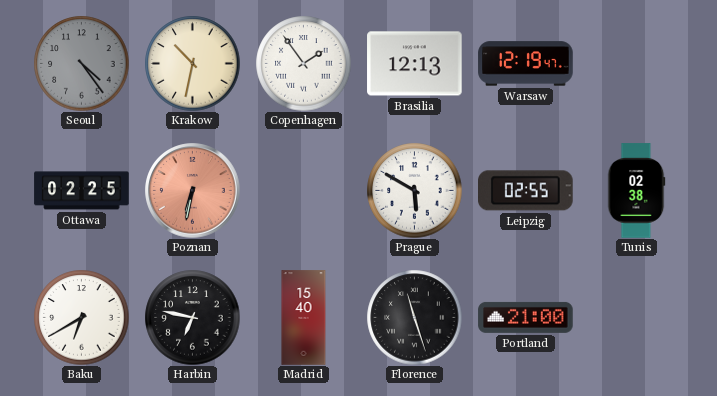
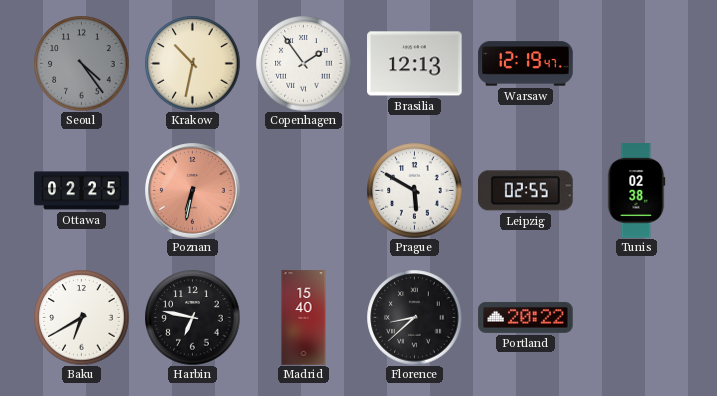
Florence: 11:27 -> 8:38
Portland: 21:00 -> 20:22
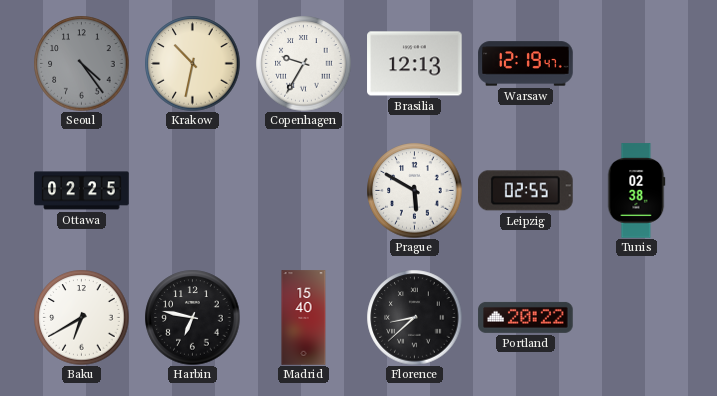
Copenhagen: 1:54 -> 9:35
Poznan: 6:32 -> none
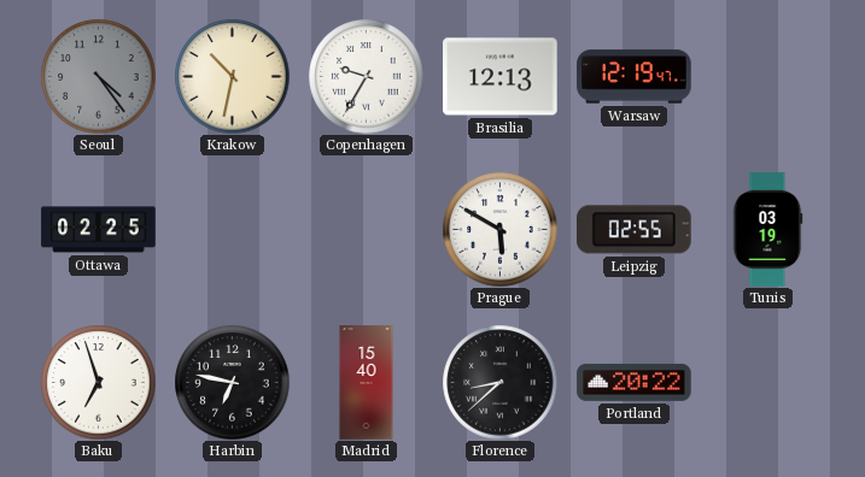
Tunis: 02:38 -> 03:19
Baku: 6:40 -> 6:57
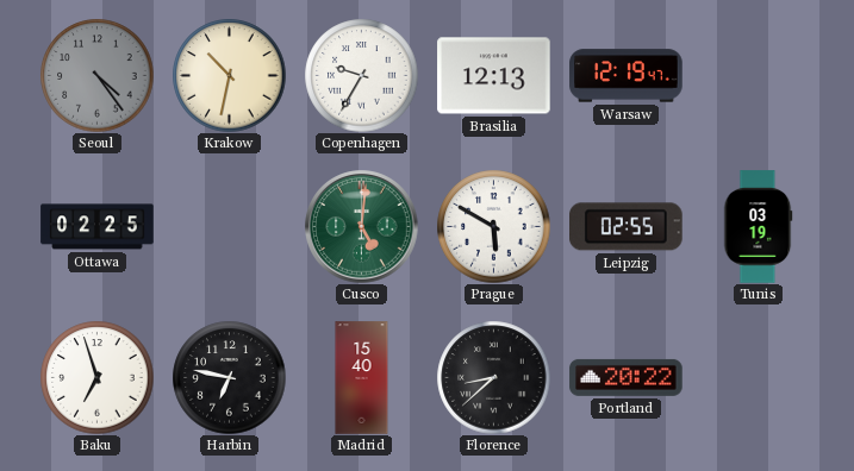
Cusco: none -> 5:01
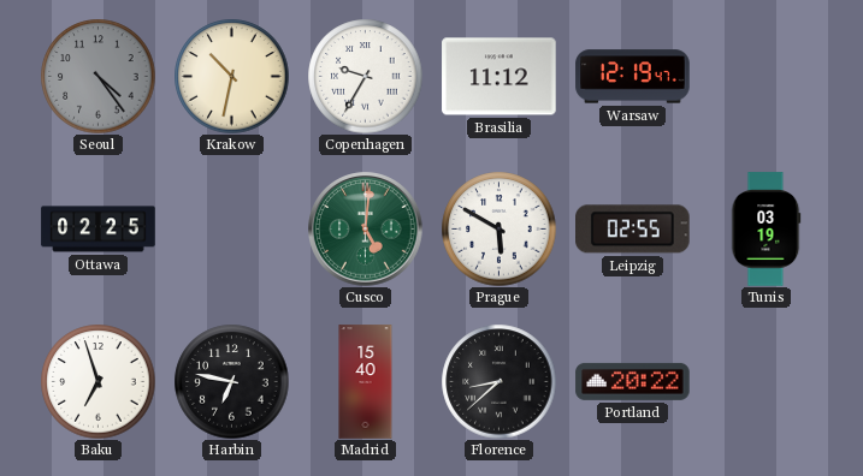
Brasilia: 12:13 -> 11:12
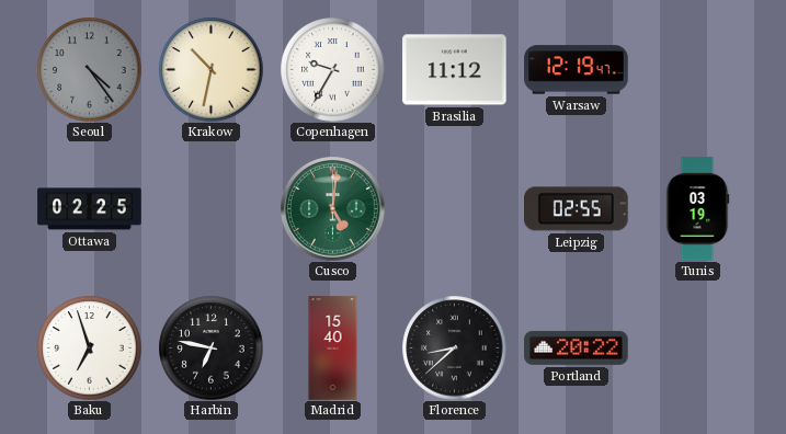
Prague: 5:50 -> none
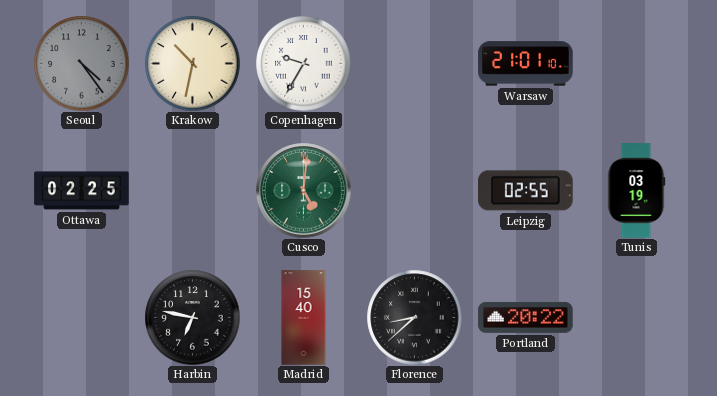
Brasilia: 11:12 -> none
Warsaw: 12:19 -> 21:01
Baku: 6:57 -> none
